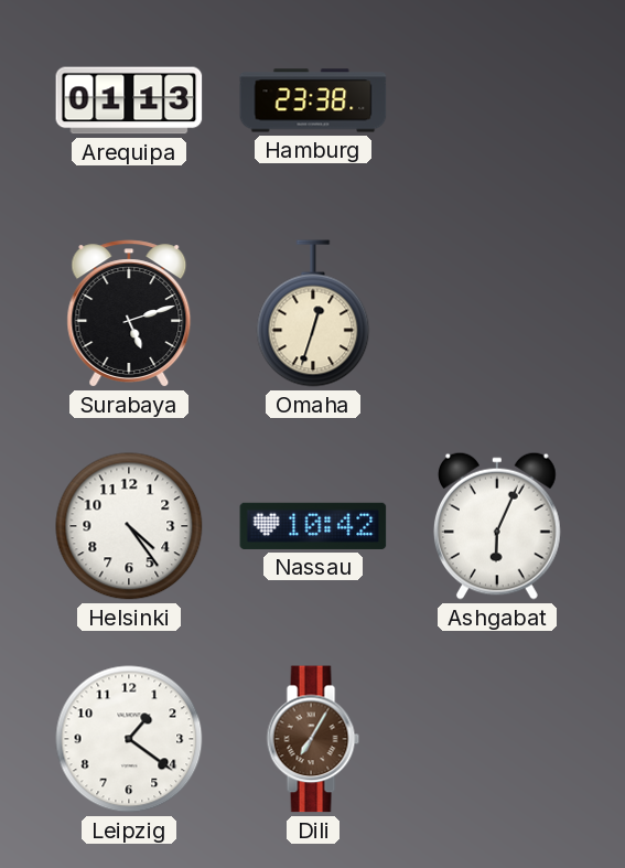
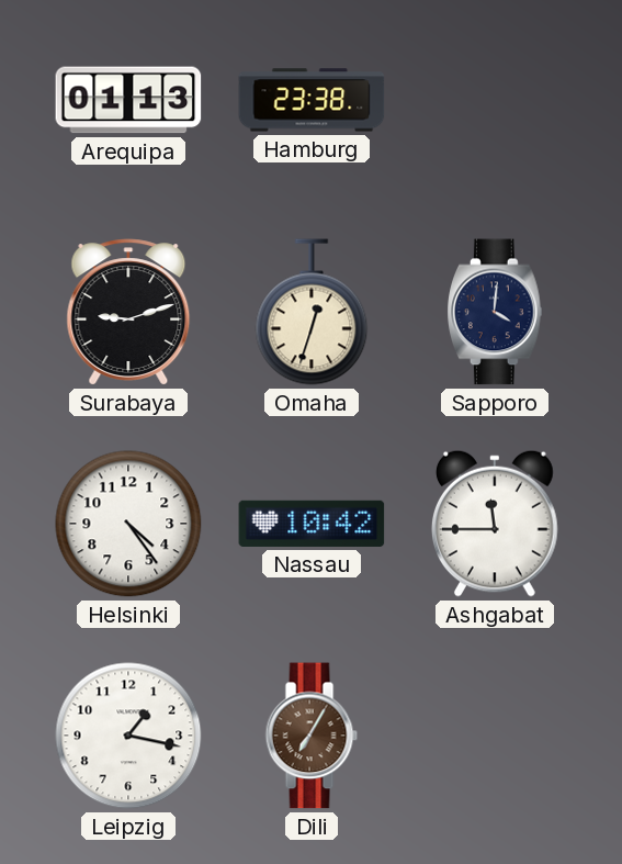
Surabaya: 5:12 -> 9:12
Sapporo: none -> 4:01
Ashgabat: 6:04 -> 11:45
Leipzig: 1:21 -> 1:17
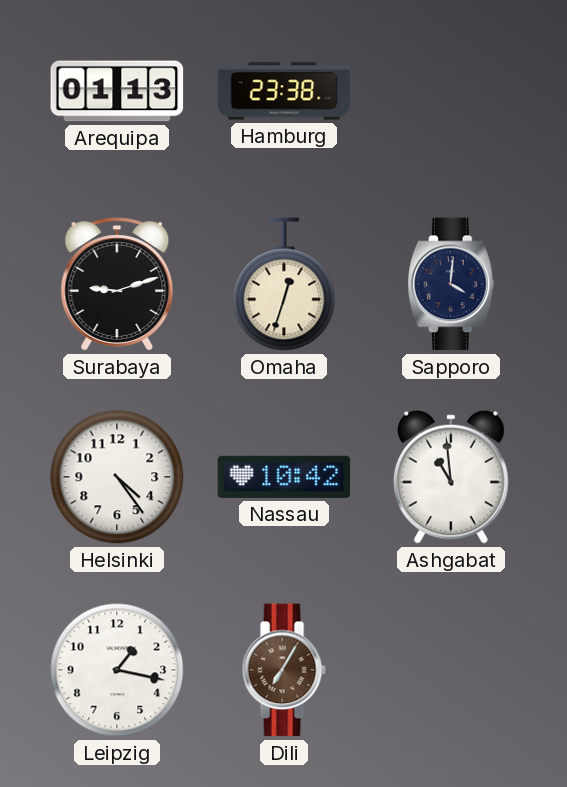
Ashgabat: 11:45 -> 10:59
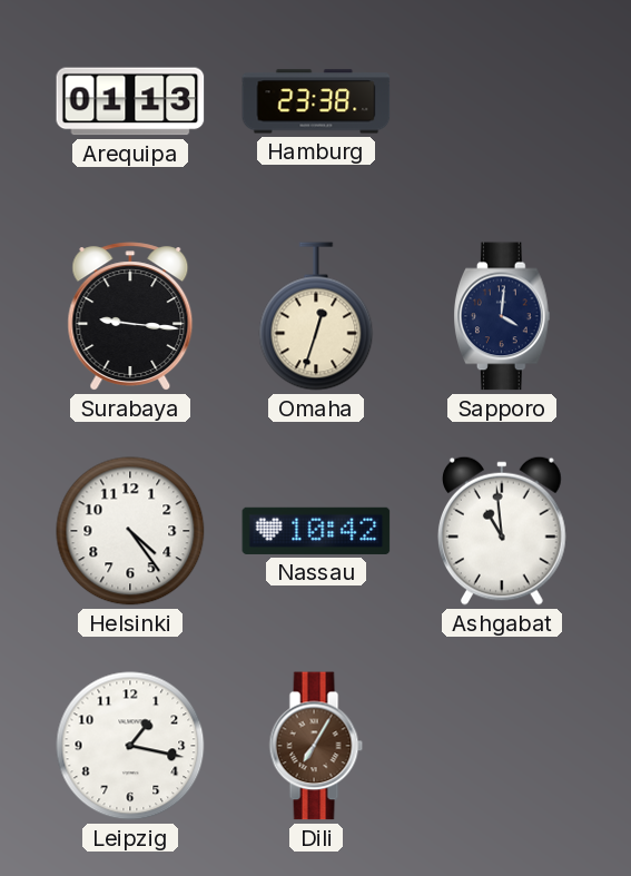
Surabaya: 9:12 -> 9:16
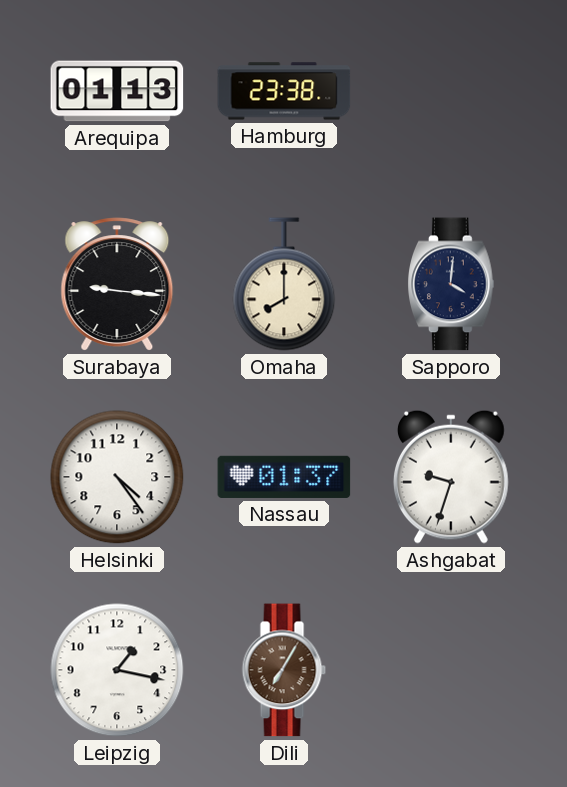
Omaha: 12:33 -> 8:00
Nassau: 10:42 -> 01:37
Ashgabat: 10:59 -> 9:33
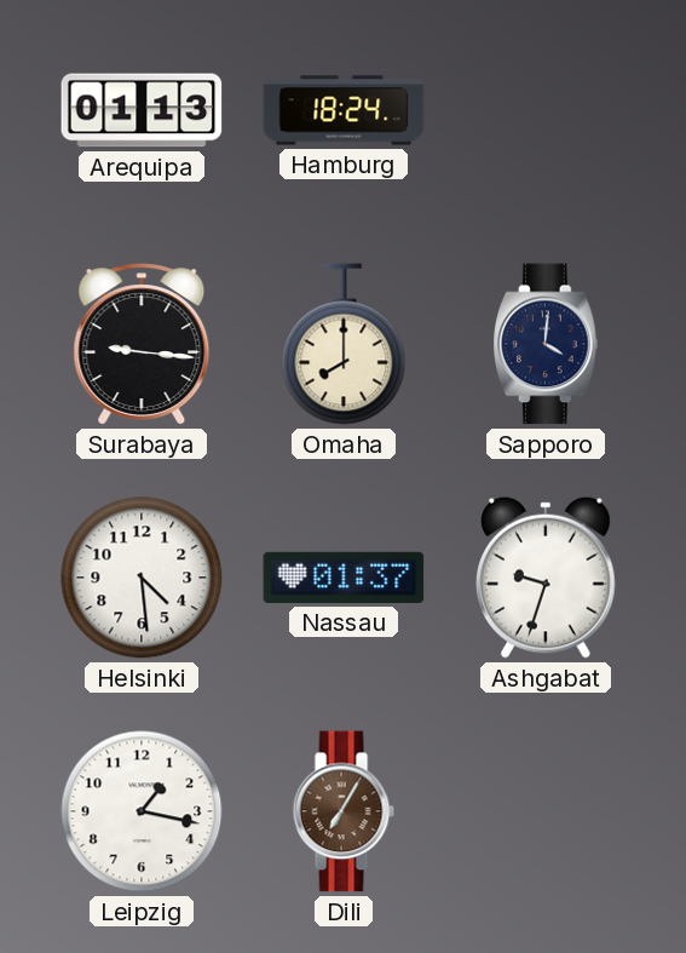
Hamburg: 23:38 -> 18:24
Helsinki: 4:24 -> 4:29
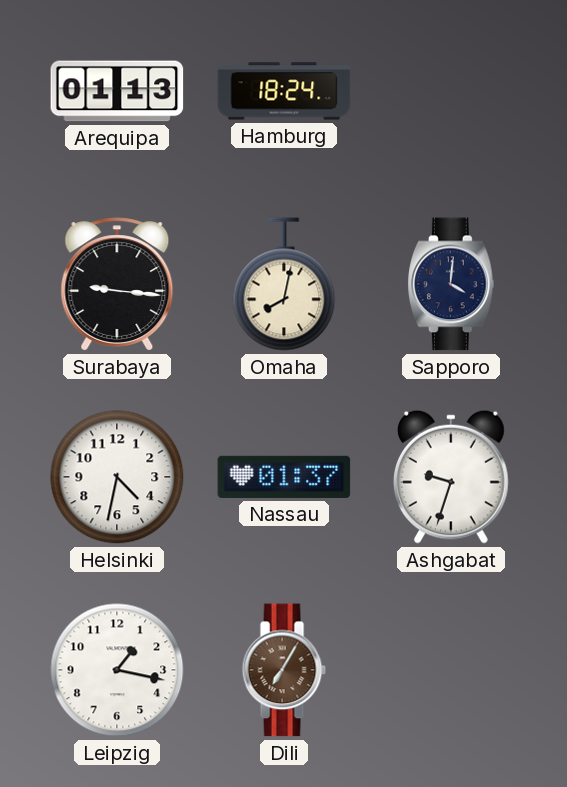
Omaha: 8:00 -> 8:02
Helsinki: 4:29 -> 4:32
